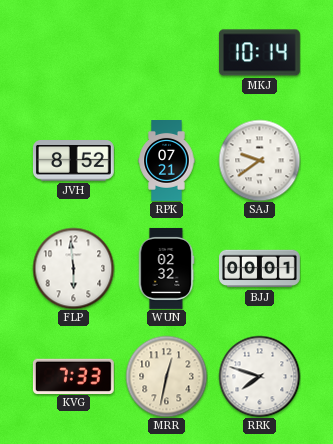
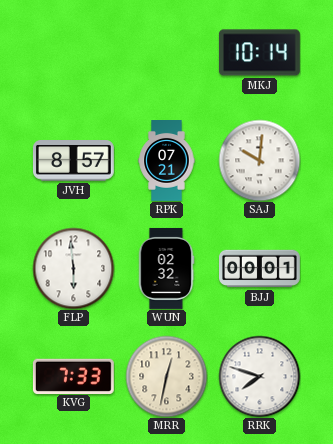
JVH: 8:52 -> 8:57
SAJ: 9:39 -> 10:01
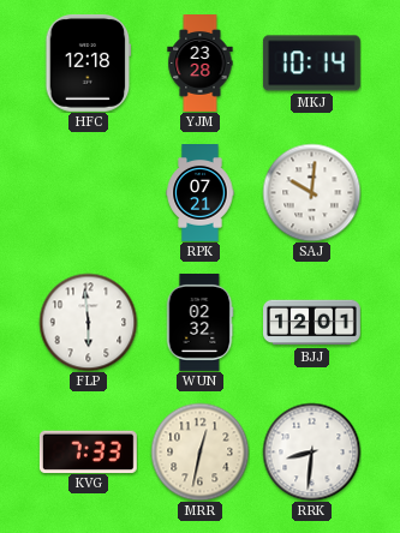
HFC: none -> 12:18
YJM: none -> 23:28
JVH: 8:57 -> none
BJJ: 00:01 -> 12:01
RRK: 7:48 -> 8:31
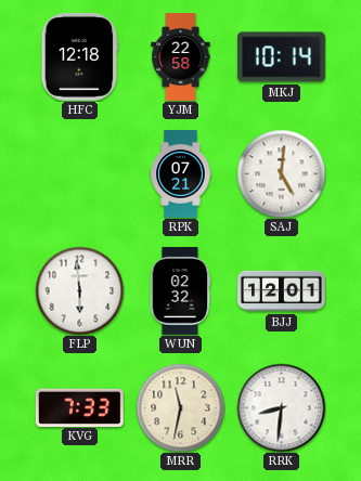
YJM: 23:28 -> 22:58
SAJ: 10:01 -> 5:01
MRR: 12:32 -> 11:32
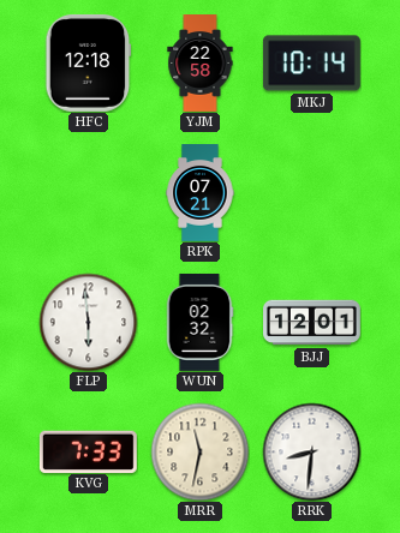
SAJ: 5:01 -> none
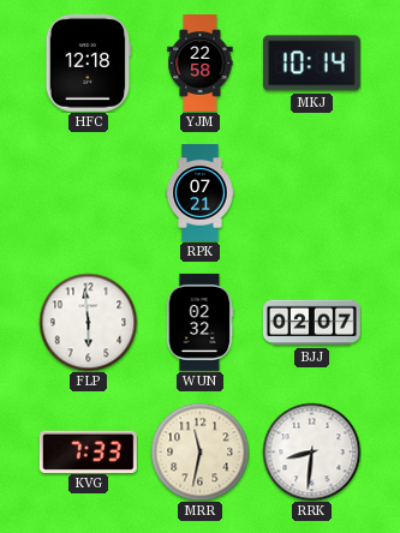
BJJ: 12:01 -> 02:07
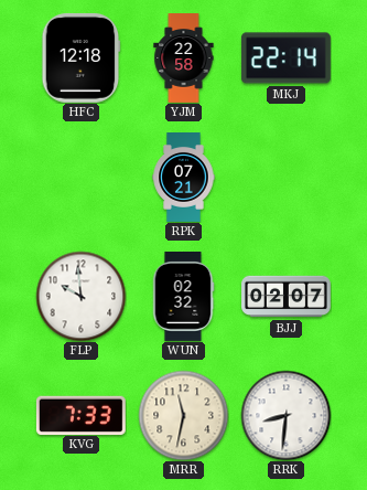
MKJ: 10:14 -> 22:14
FLP: 5:59 -> 9:59
